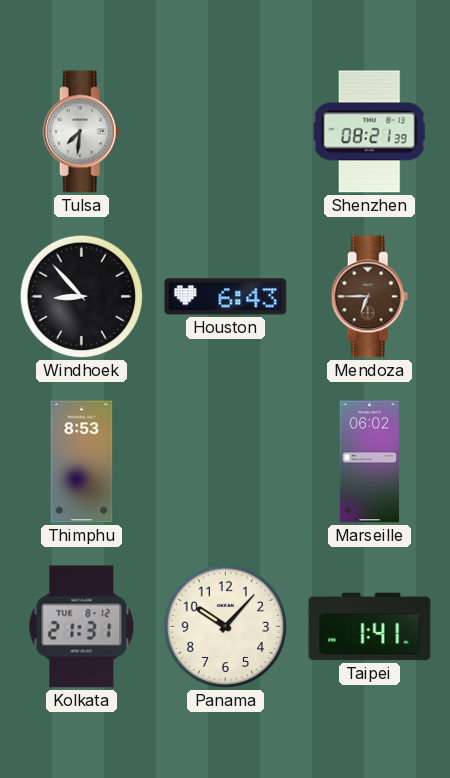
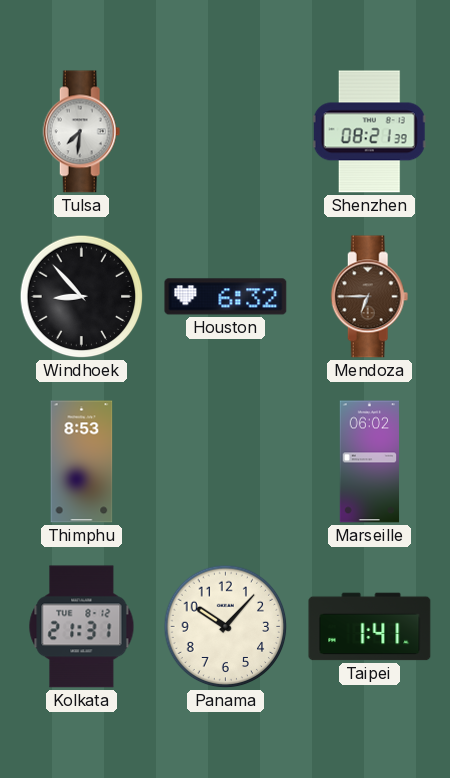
Houston: 6:43 -> 6:32
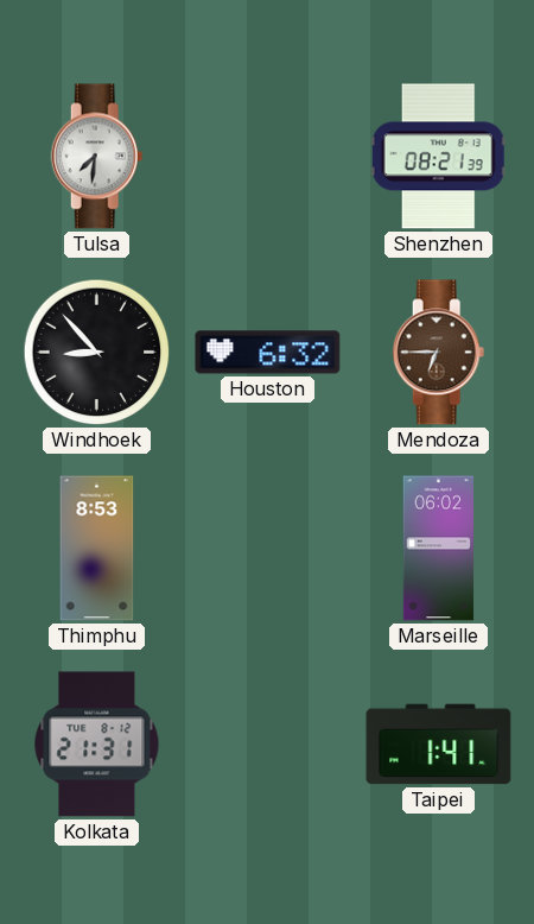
Panama: 10:07 -> none
